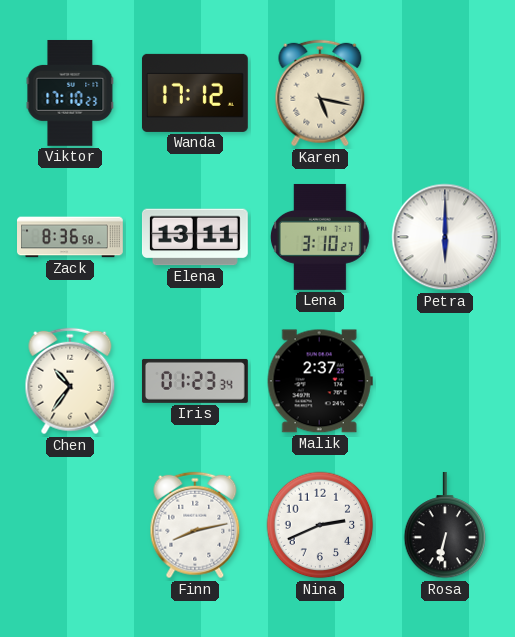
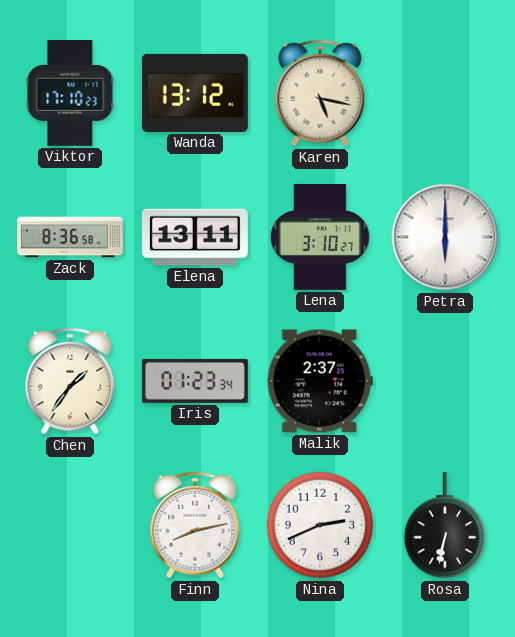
Wanda: 17:12 -> 13:12
Chen: 10:36 -> 1:36
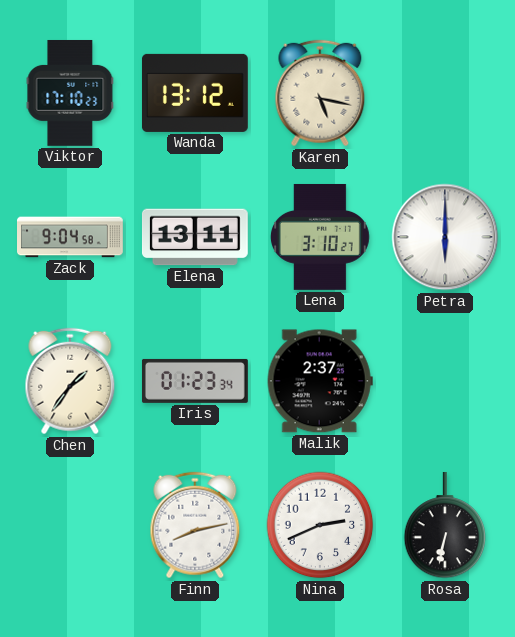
Zack: 8:36 -> 9:04
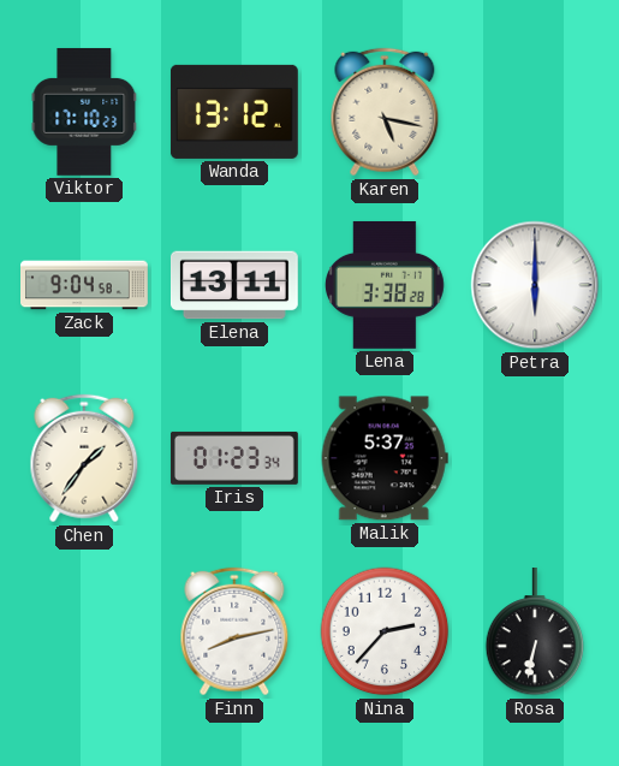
Lena: 3:10 -> 3:38
Malik: 2:37 -> 5:37
Nina: 2:41 -> 2:37
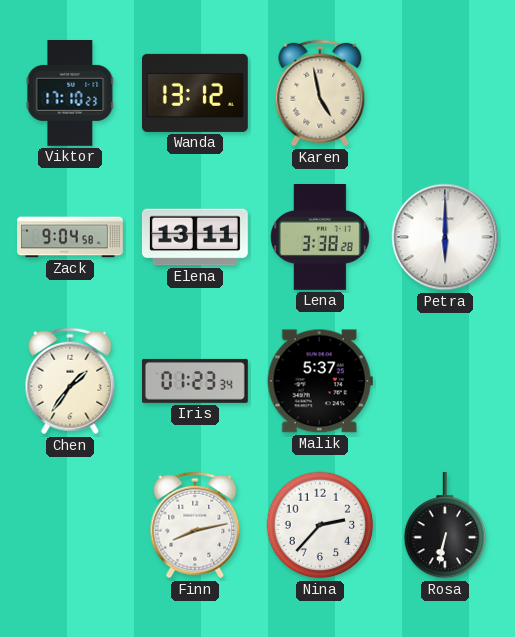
Karen: 5:17 -> 4:58
